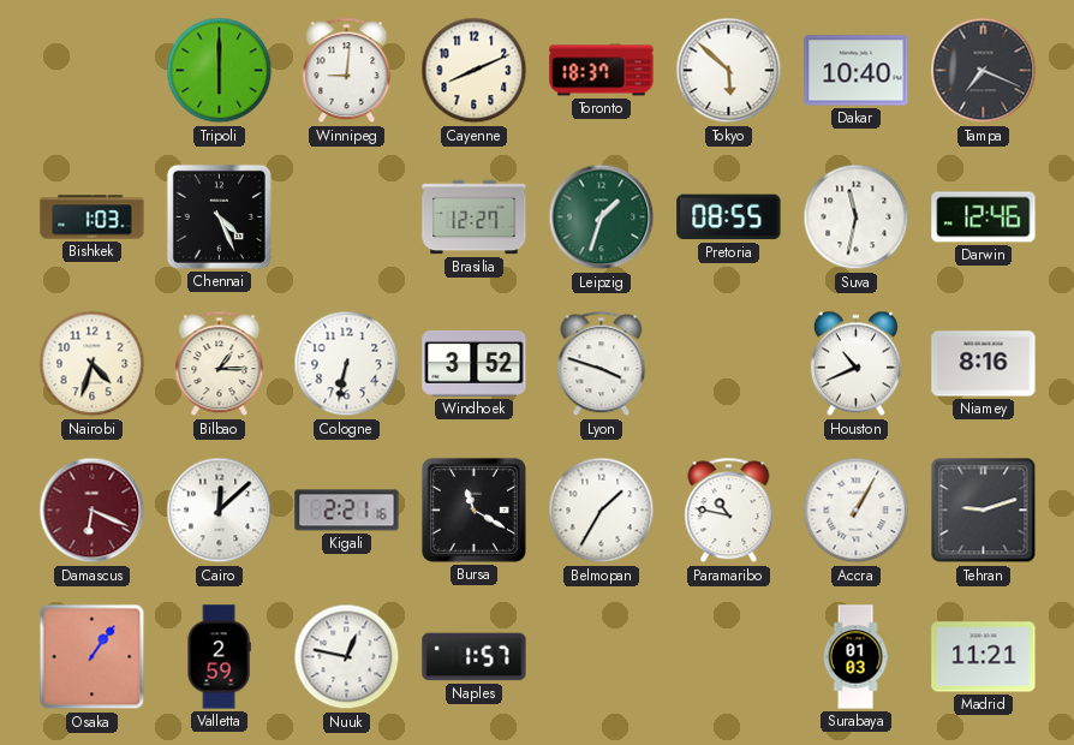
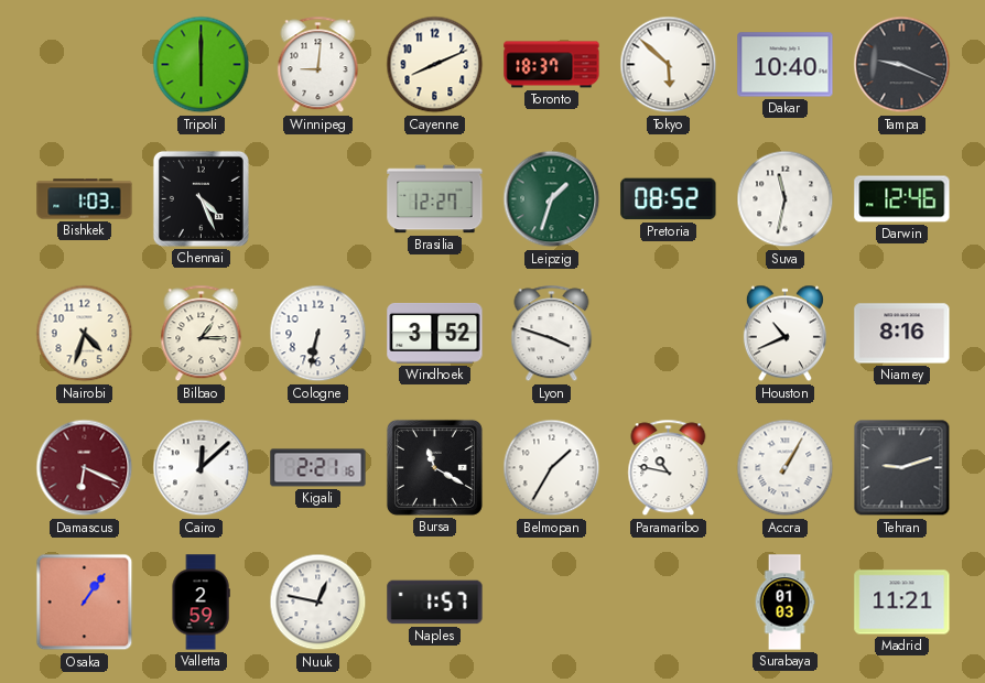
Tampa: 7:19 -> 9:19
Pretoria: 08:55 -> 08:52
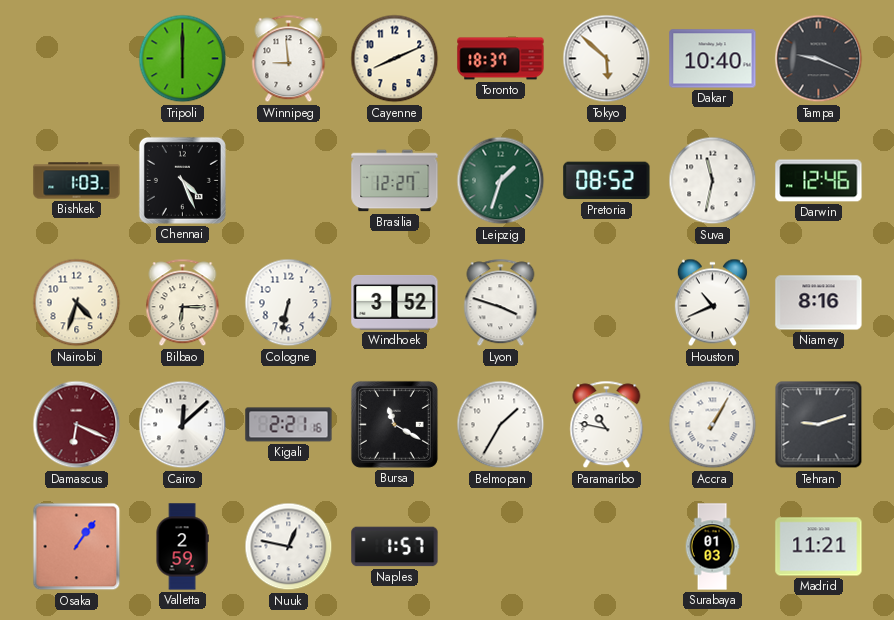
Winnipeg: 9:01 -> 8:59
Bilbao: 1:15 -> 6:15
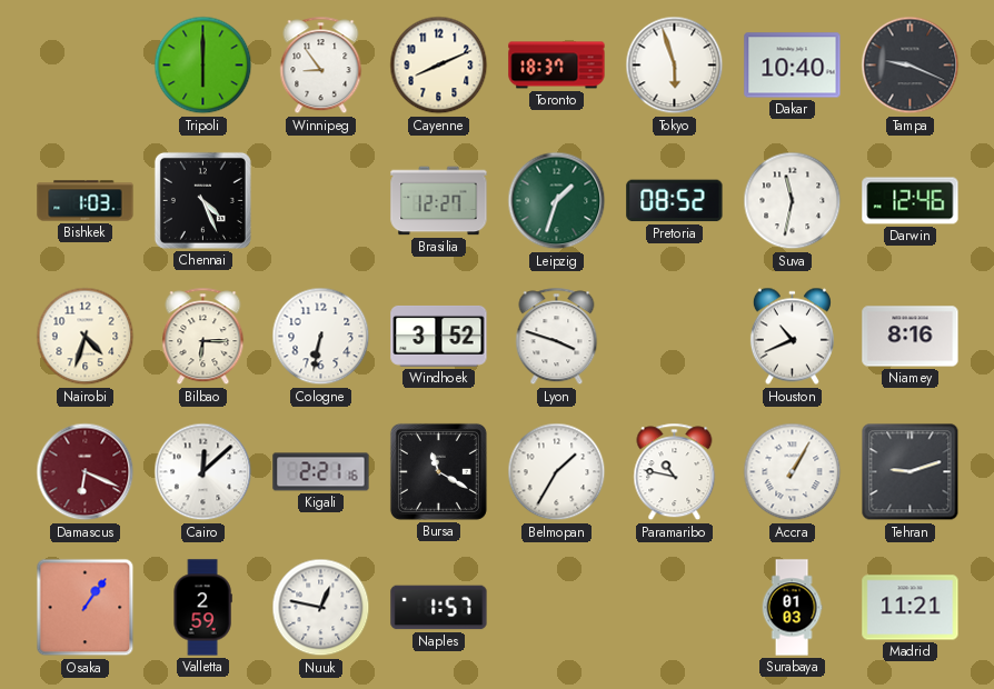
Winnipeg: 8:59 -> 8:54
Tokyo: 5:52 -> 5:57
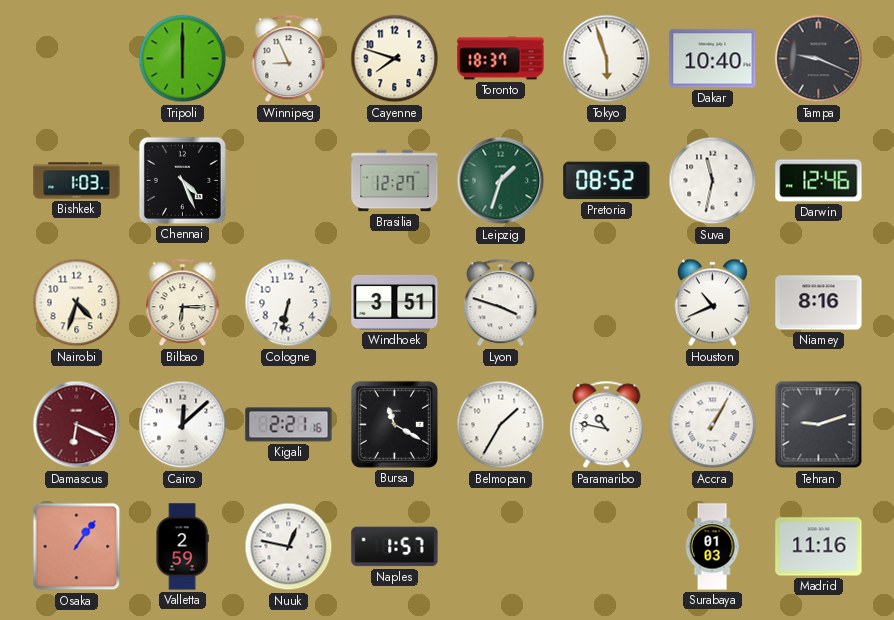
Winnipeg: 8:54 -> 8:56
Cayenne: 8:11 -> 7:48
Windhoek: 3:52 -> 3:51
Madrid: 11:21 -> 11:16
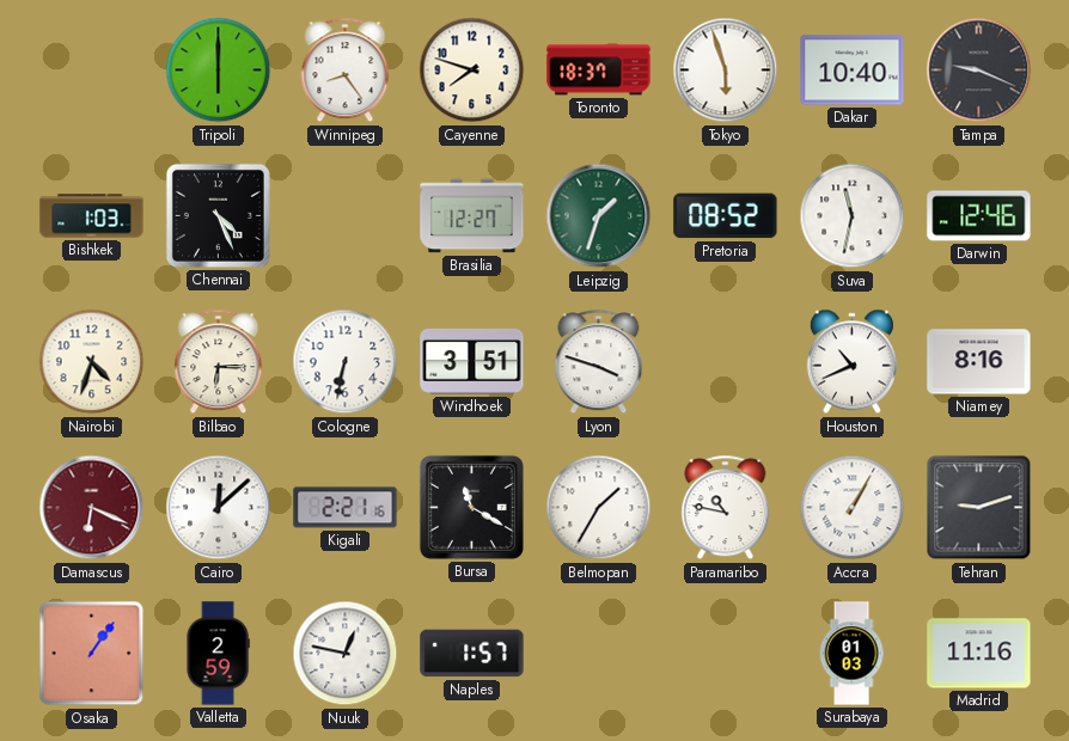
Winnipeg: 8:56 -> 8:24
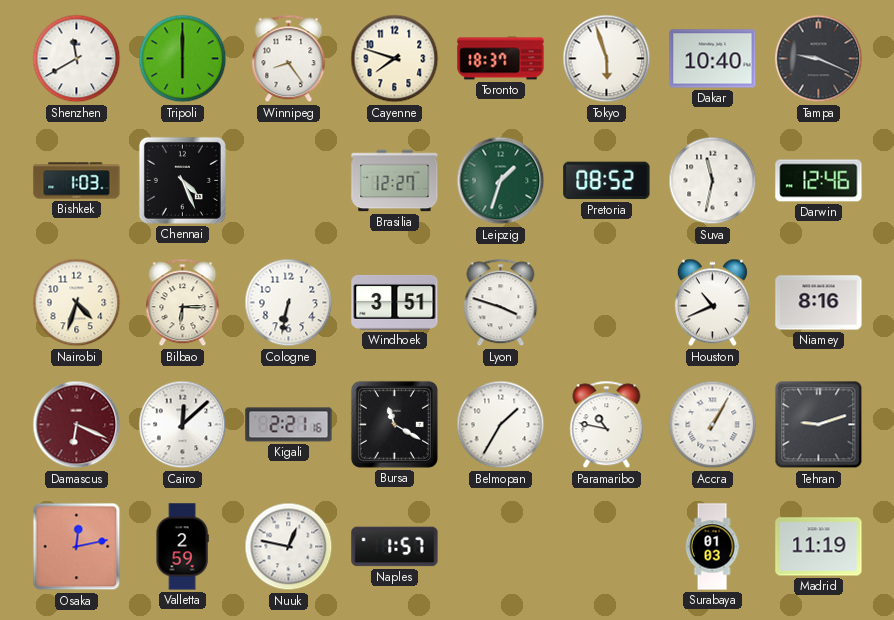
Shenzhen: none -> 11:40
Osaka: 1:06 -> 12:13
Madrid: 11:16 -> 11:19
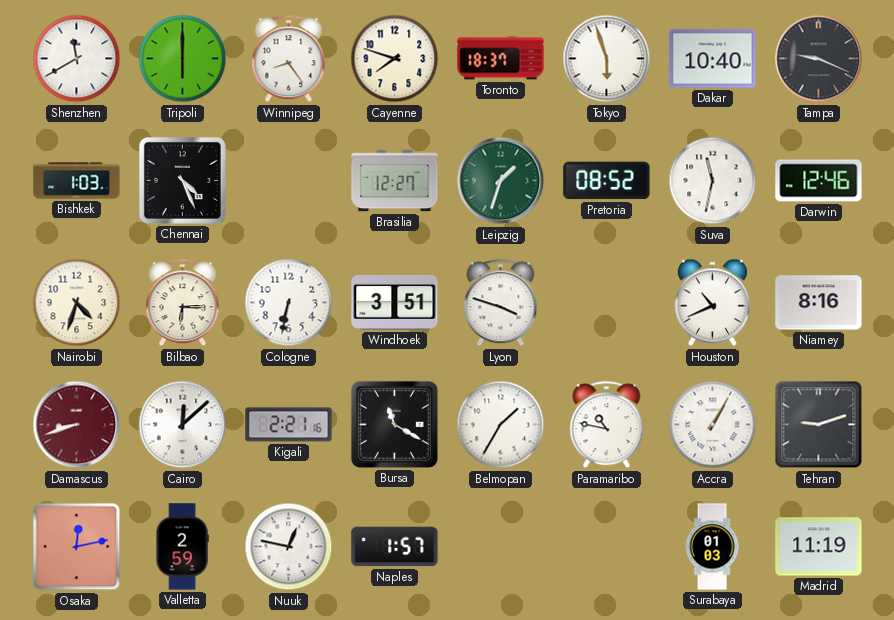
Damascus: 6:19 -> 8:42
